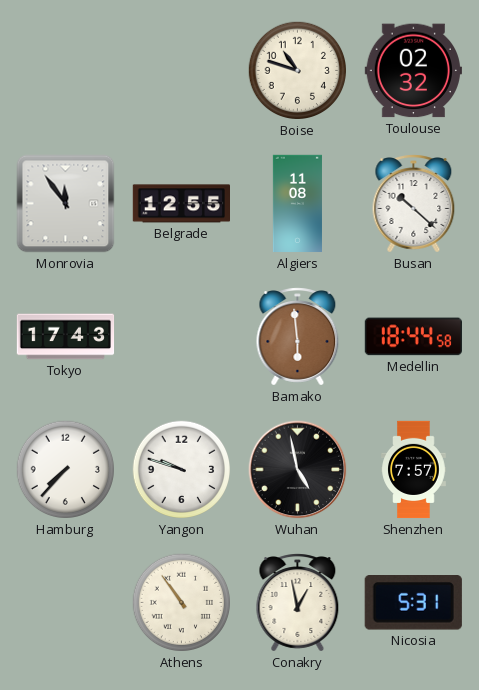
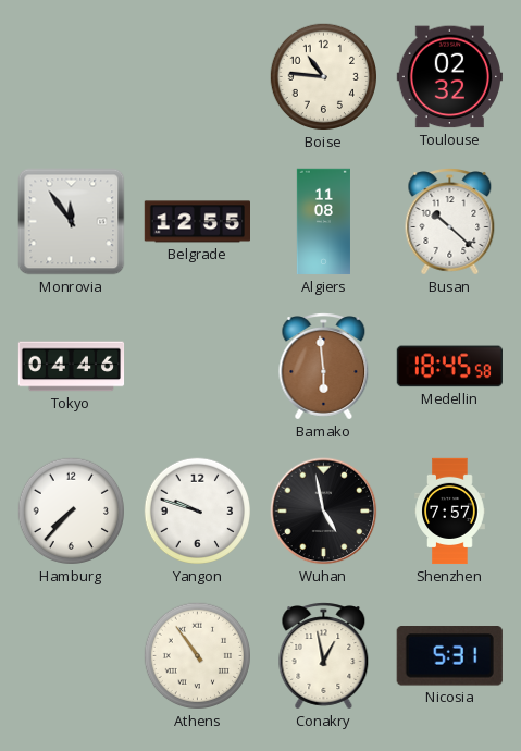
Boise: 10:48 -> 10:46
Tokyo: 17:43 -> 04:46
Medellin: 18:44 -> 18:45
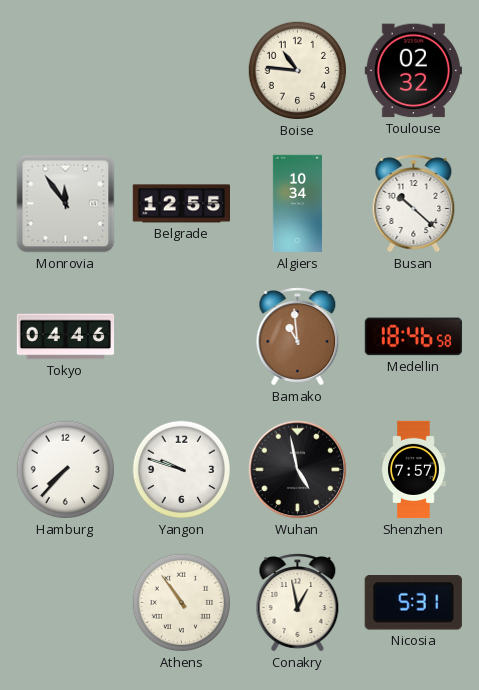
Algiers: 11:08 -> 10:34
Bamako: 5:59 -> 10:59
Medellin: 18:45 -> 18:46
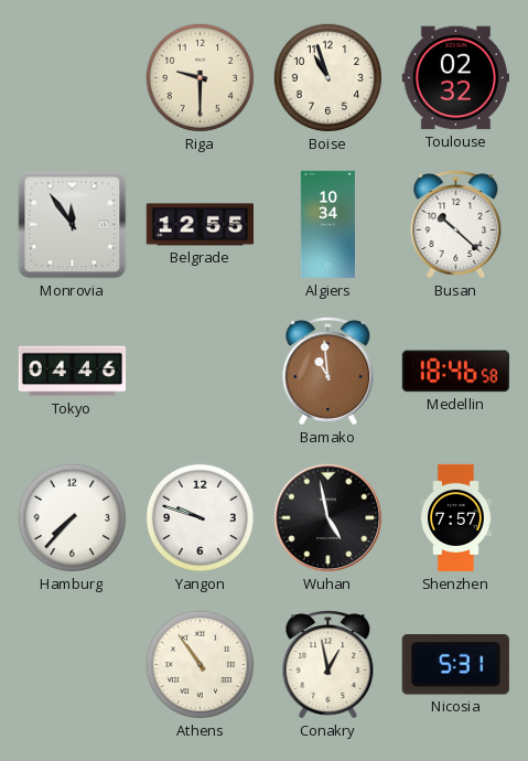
Riga: none -> 9:30
Boise: 10:46 -> 10:57
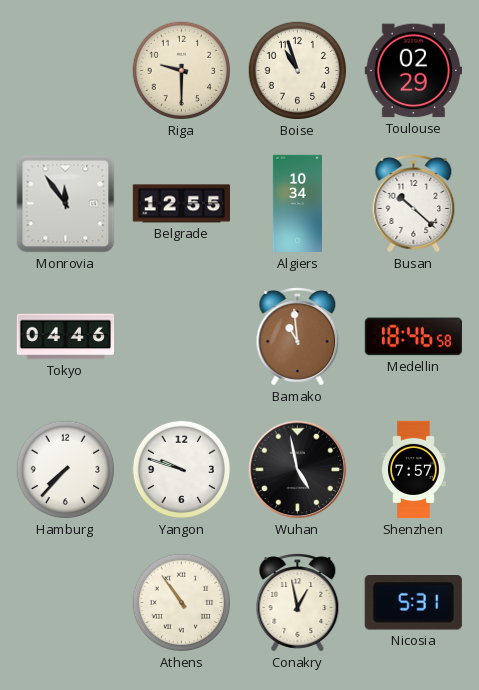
Toulouse: 02:32 -> 02:29
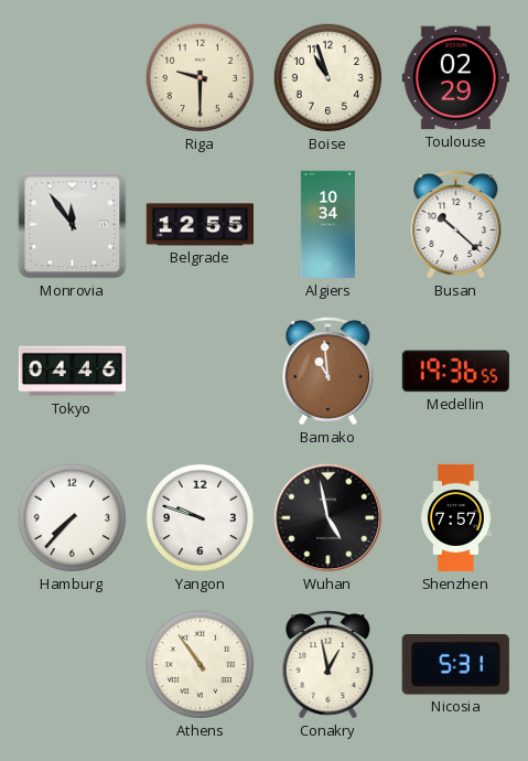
Medellin: 18:46 -> 19:36
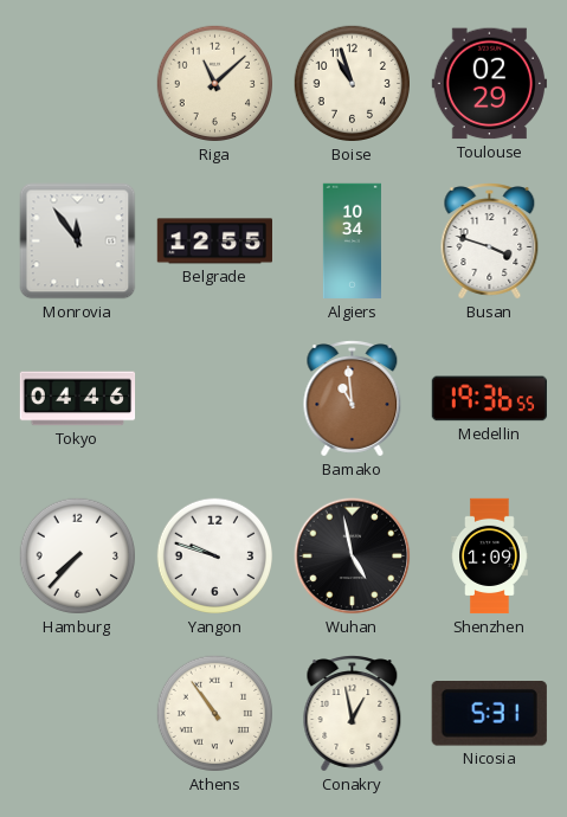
Riga: 9:30 -> 11:08
Busan: 10:22 -> 3:48
Shenzhen: 7:57 -> 1:09
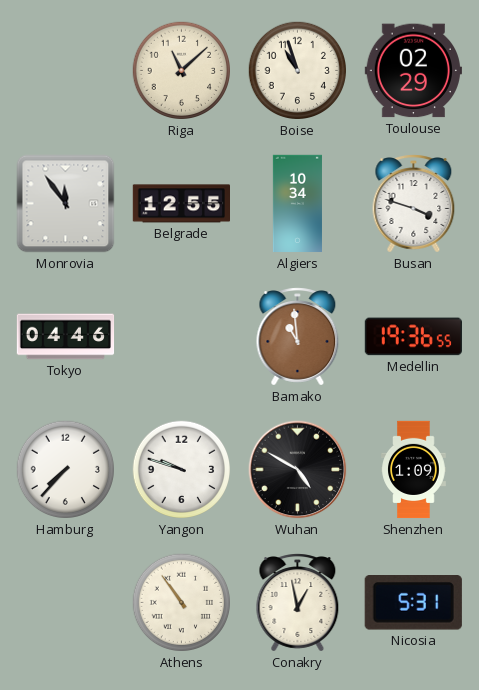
Wuhan: 4:58 -> 4:50
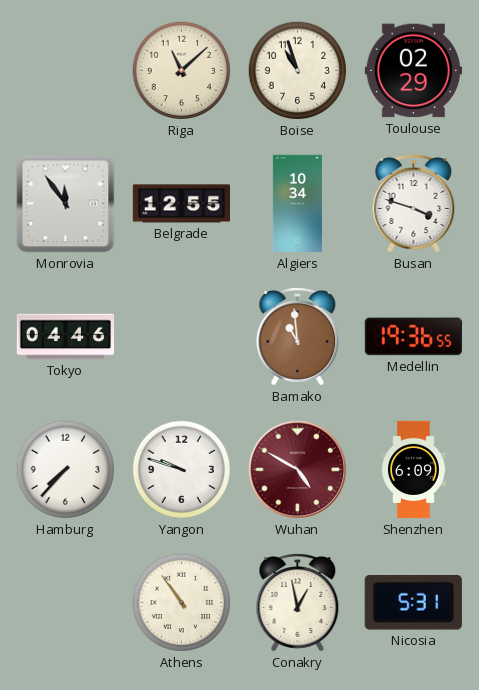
Wuhan dial: black -> burgundy
Shenzhen: 1:09 -> 6:09
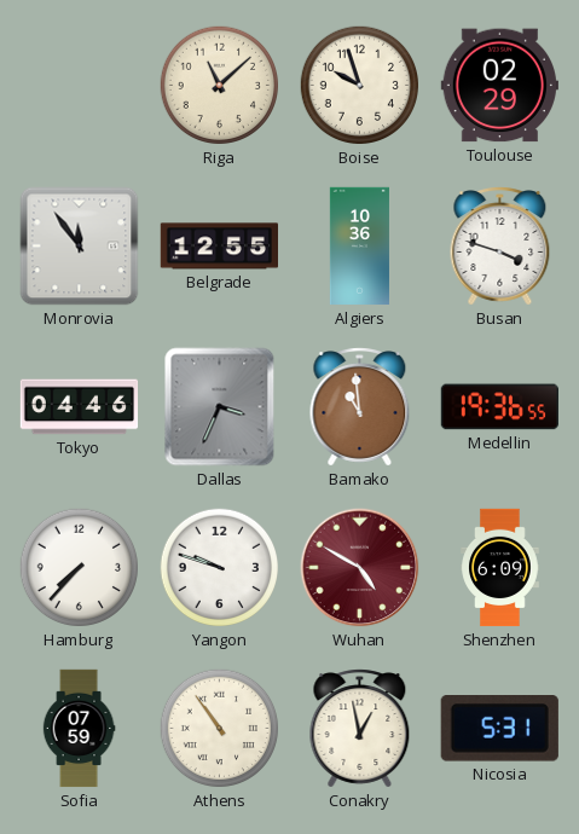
Boise: 10:57 -> 9:57
Algiers: 10:34 -> 10:36
Dallas: none -> 3:34
Sofia: none -> 07:59
